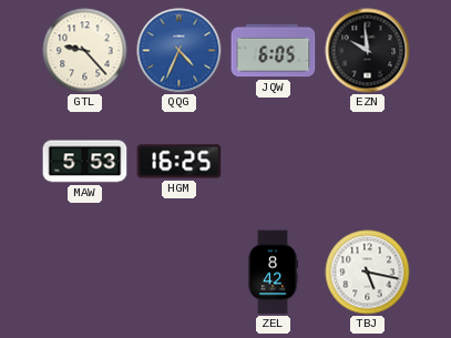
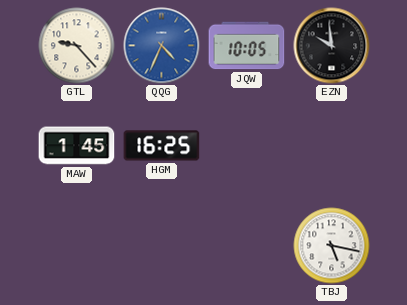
JQW: 6:05 -> 10:05
MAW: 5:53 -> 1:45
ZEL: 8:42 -> none
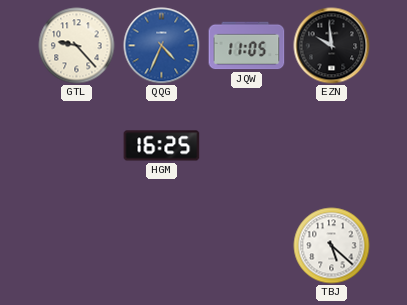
JQW: 10:05 -> 11:05
MAW: 1:45 -> none
TBJ: 5:17 -> 5:22
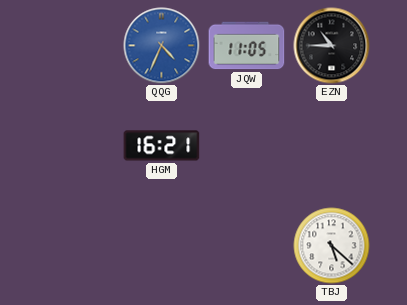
GTL: 9:23 -> none
EZN: 9:59 -> 10:45
HGM: 16:25 -> 16:21
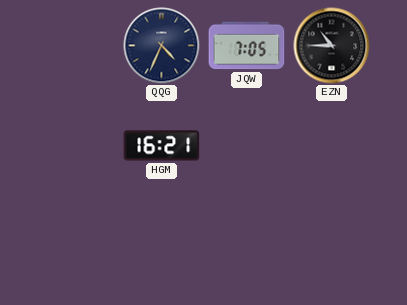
QQG dial: blue -> navy
JQW: 11:05 -> 7:05
TBJ: 5:22 -> none
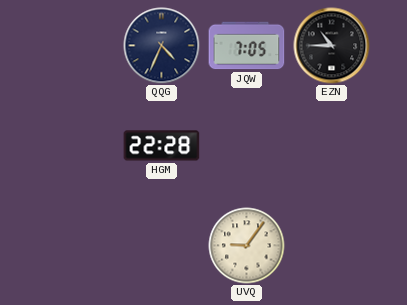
HGM: 16:21 -> 22:28
UVQ: none -> 9:06
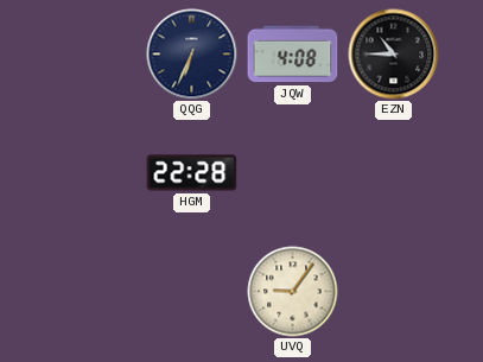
QQG: 4:34 -> 6:34
JQW: 7:05 -> 4:08
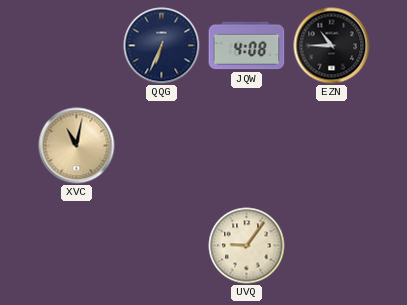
XVC: none -> 11:02
HGM: 22:28 -> none
